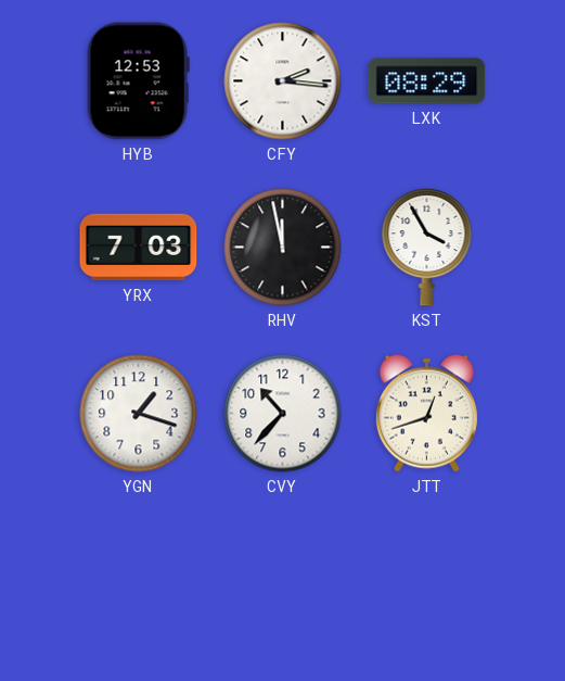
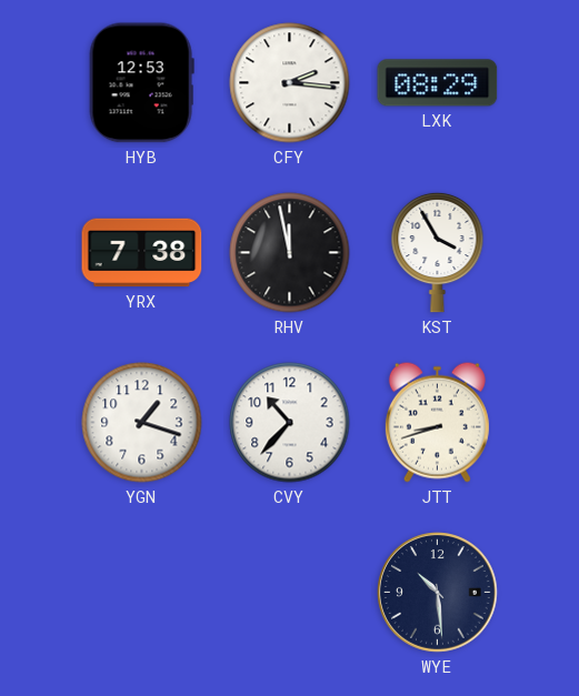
YRX: 7:03 -> 7:38
JTT: 12:42 -> 8:42
WYE: none -> 10:29
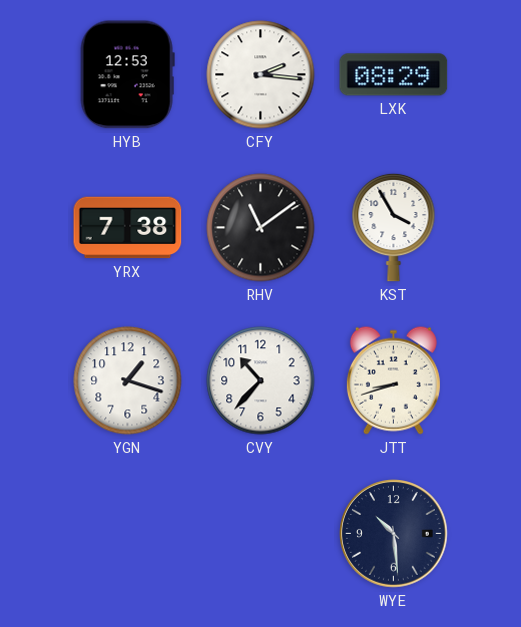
RHV: 11:58 -> 11:09
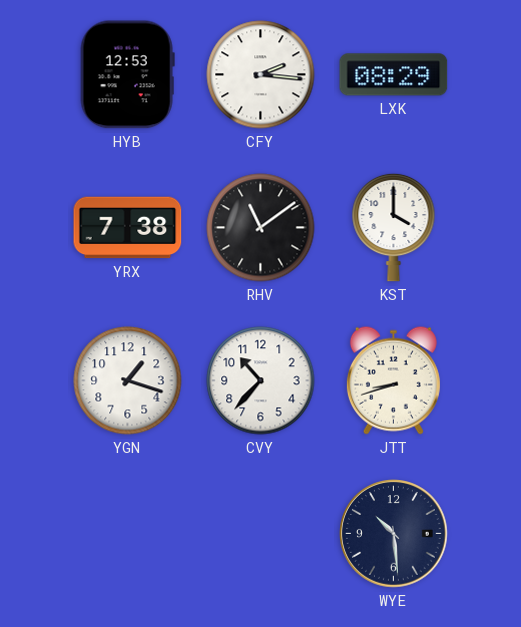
KST: 3:55 -> 4:00
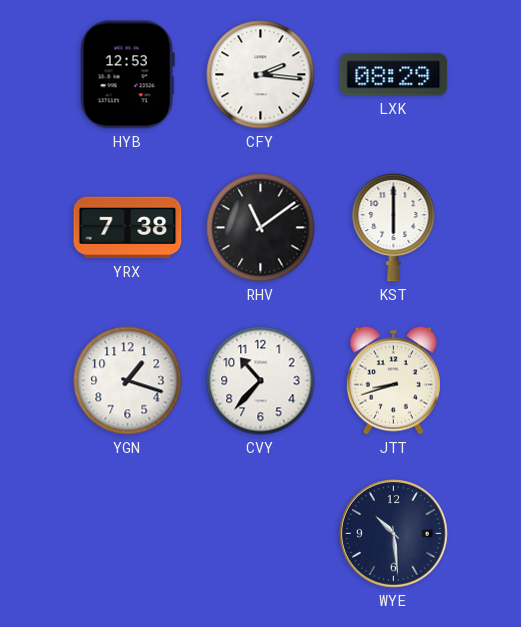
KST: 4:00 -> 6:00
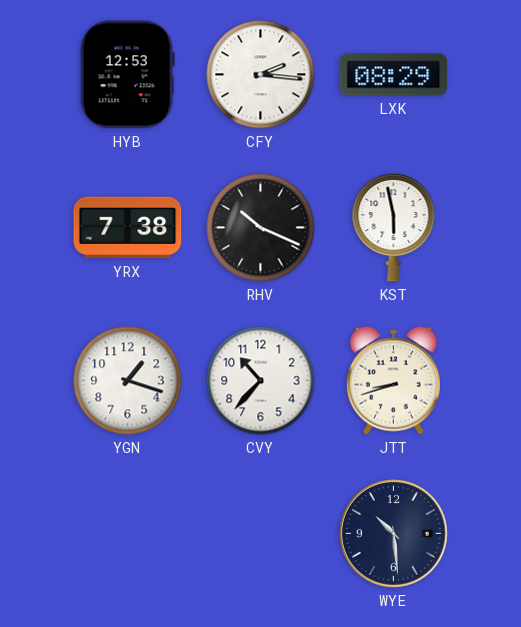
RHV: 11:09 -> 10:19
KST: 6:00 -> 5:58
